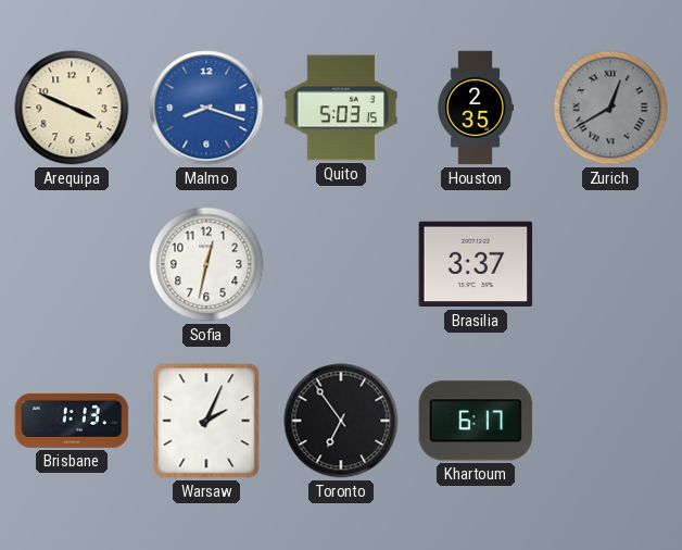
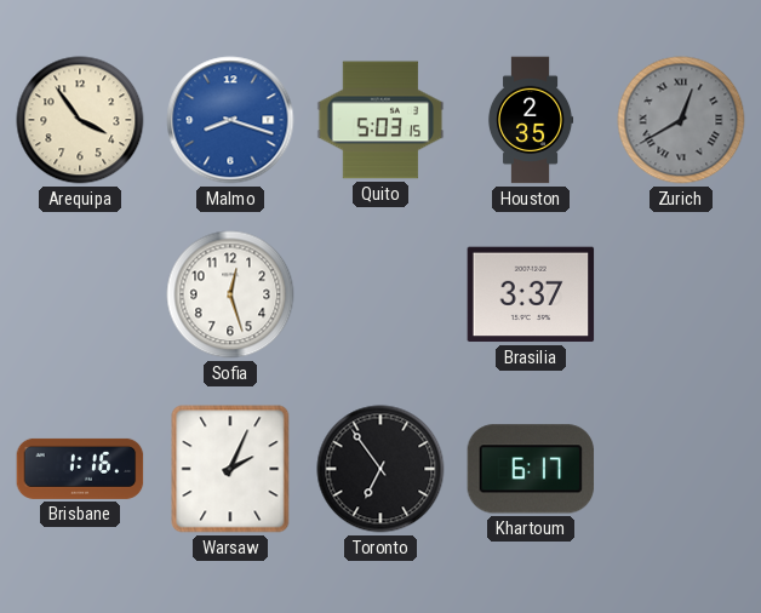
Arequipa: 3:49 -> 3:54
Sofia: 12:32 -> 12:27
Brisbane: 1:13 -> 1:16
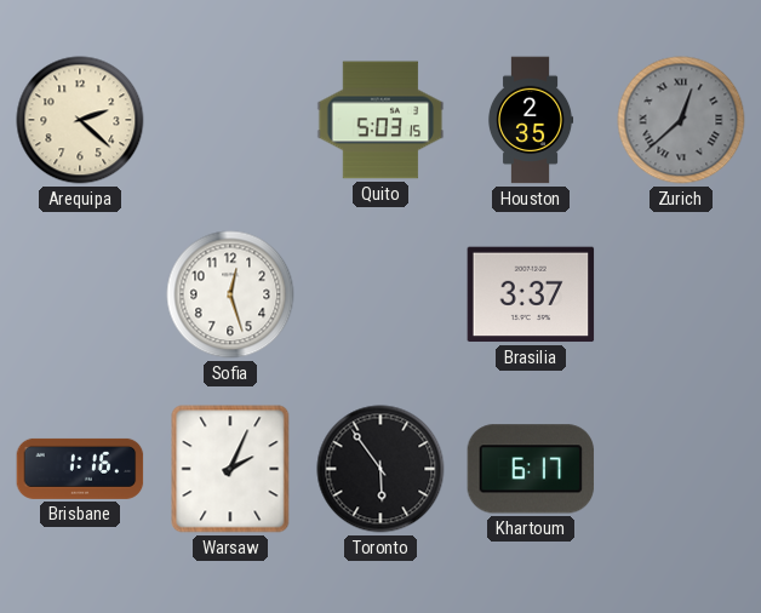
Arequipa: 3:54 -> 2:22
Malmo: 8:18 -> none
Zurich: 12:40 -> 12:38
Toronto: 6:54 -> 5:54
